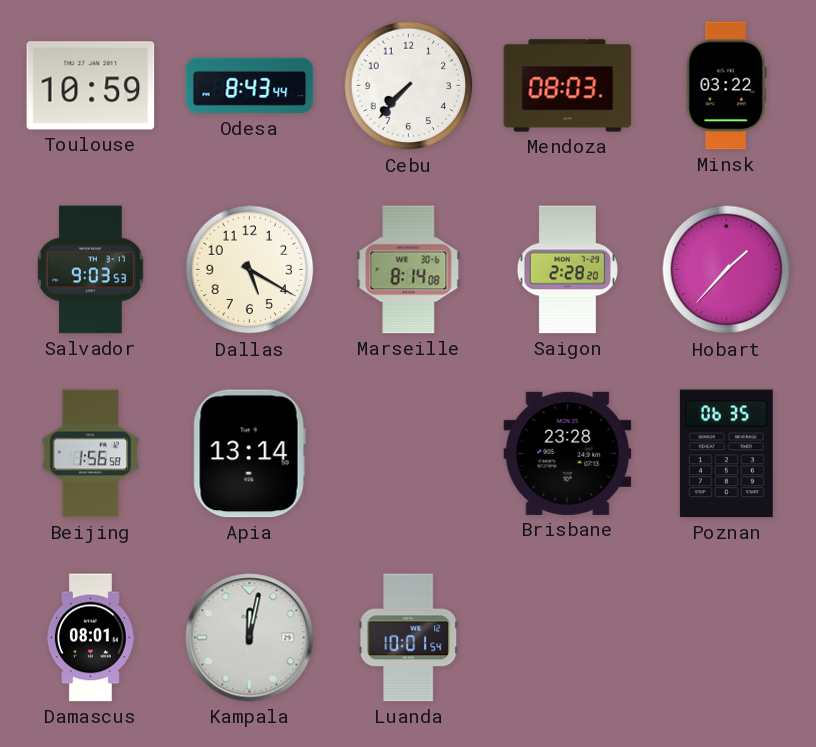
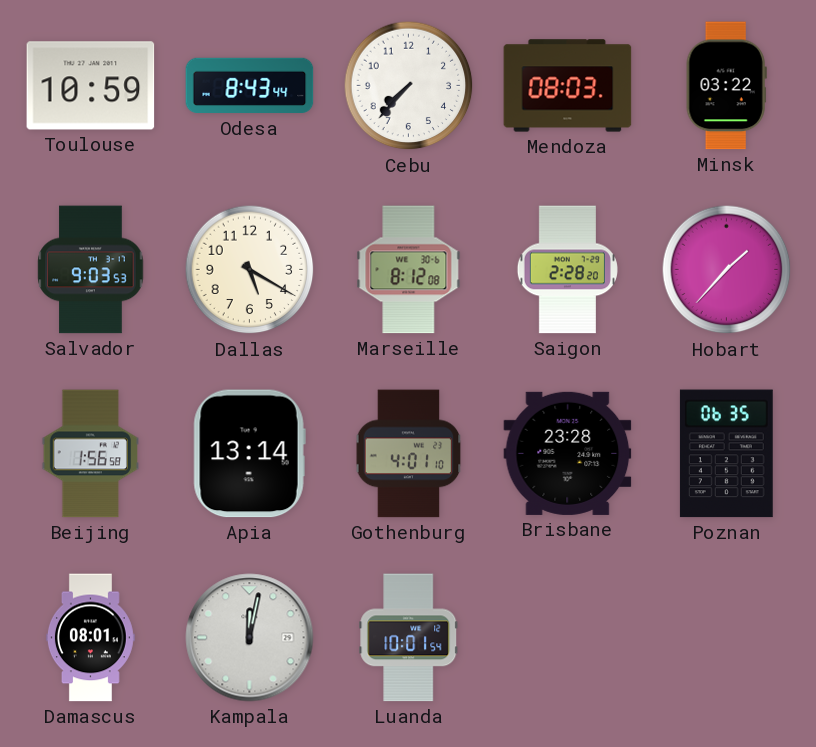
Marseille: 8:14 -> 8:12
Gothenburg: none -> 4:01
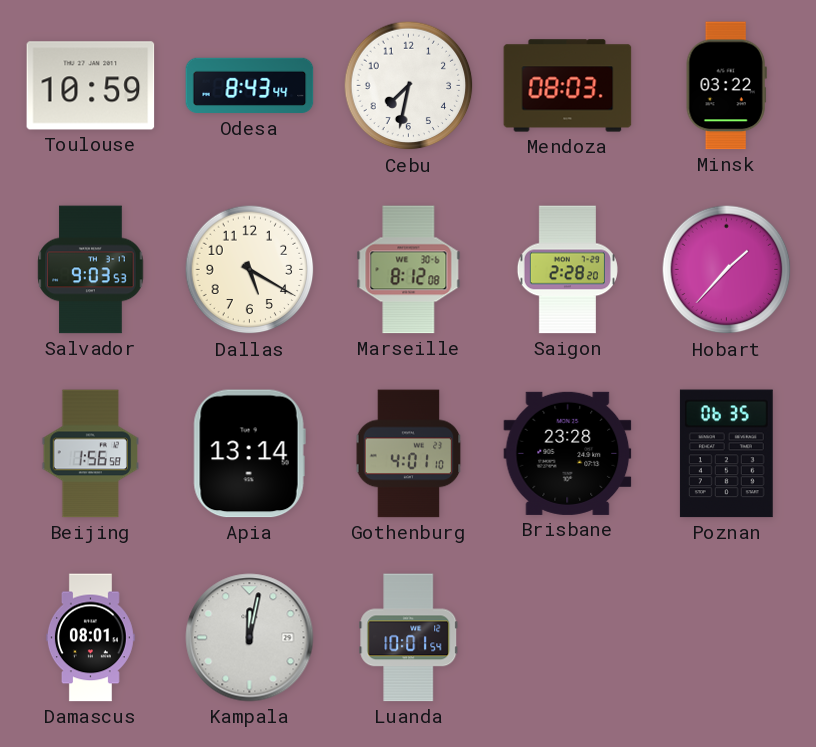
Cebu: 7:37 -> 7:32
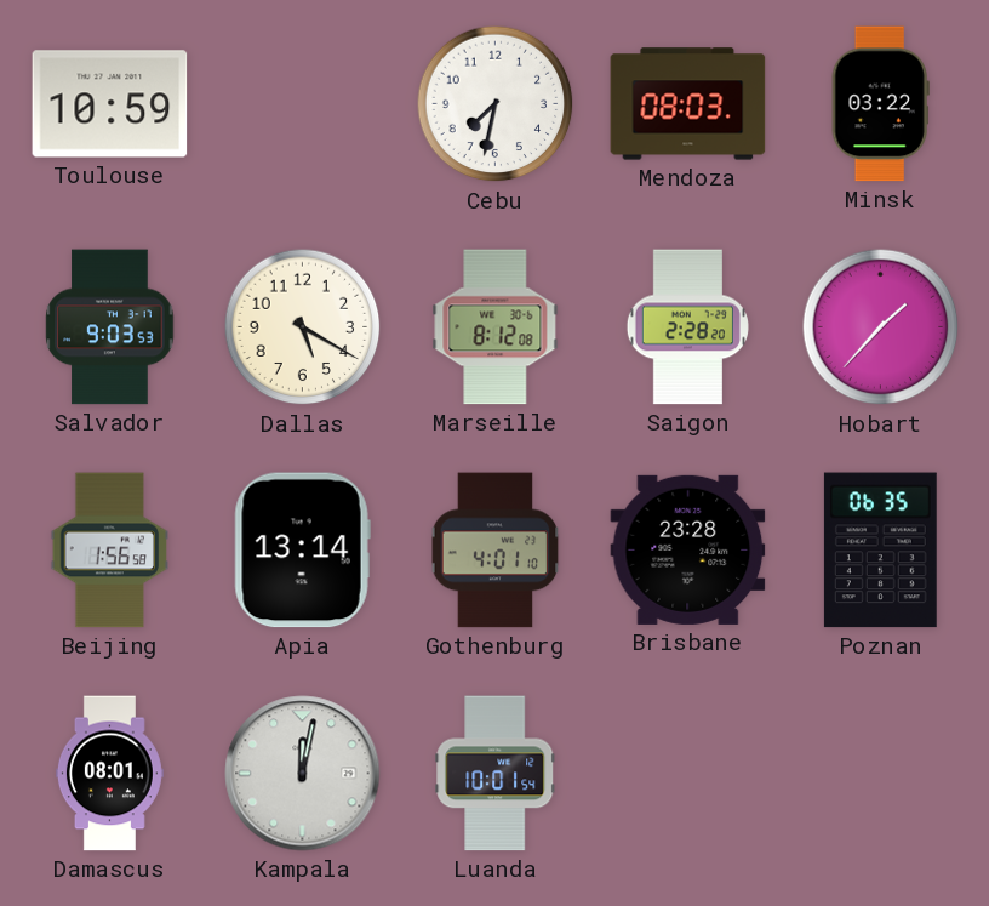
Odesa: 8:43 -> none
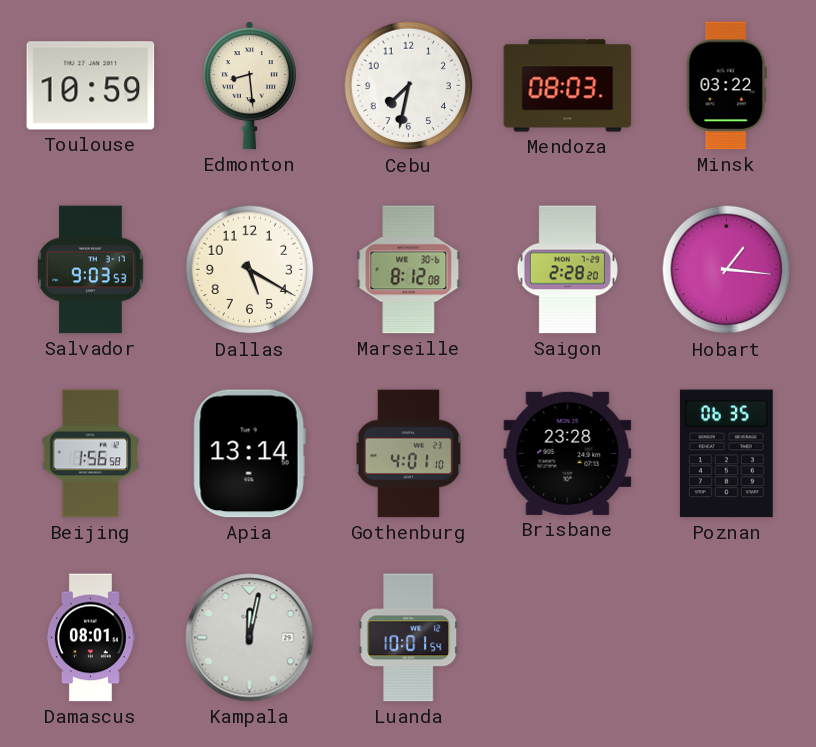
Edmonton: none -> 8:29
Hobart: 1:37 -> 1:16
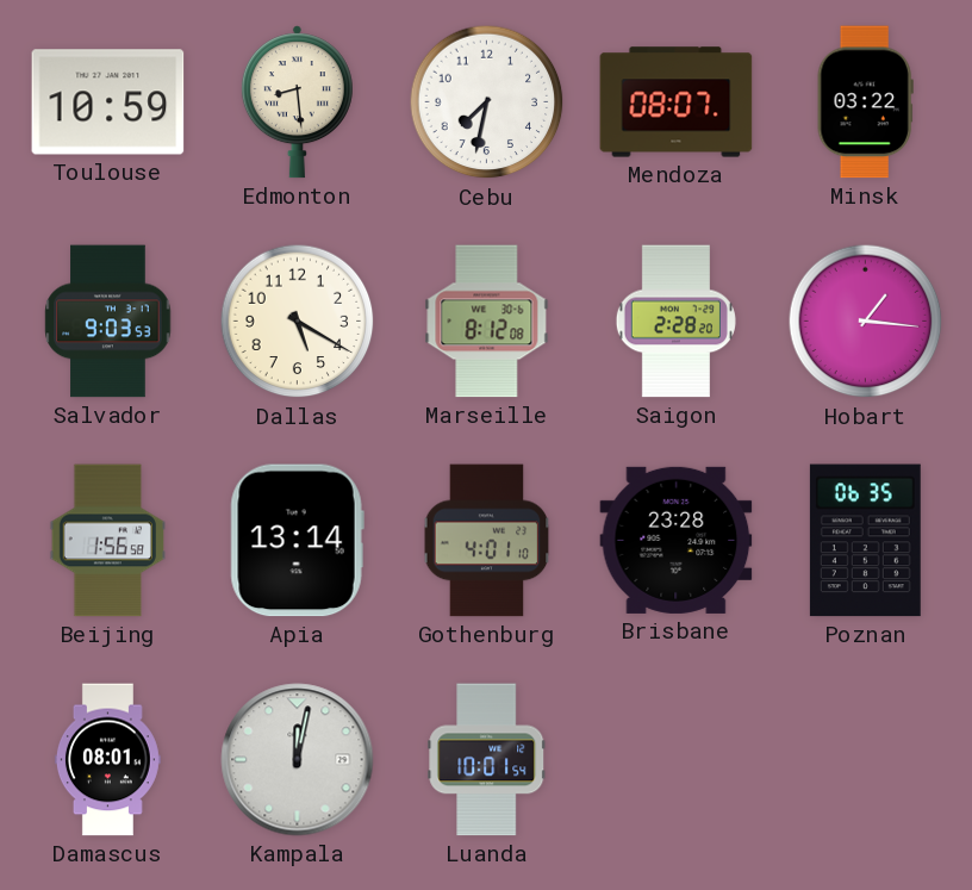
Mendoza: 08:03 -> 08:07
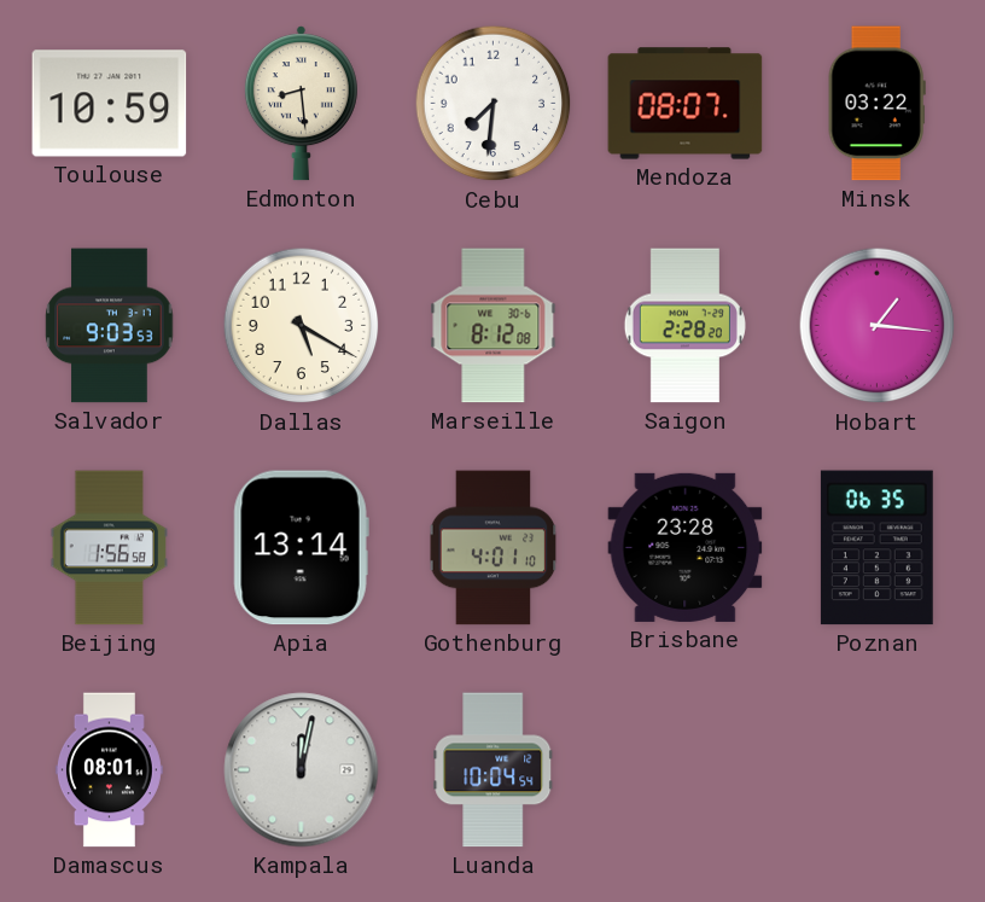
Cebu: 7:32 -> 7:31
Luanda: 10:01 -> 10:04
